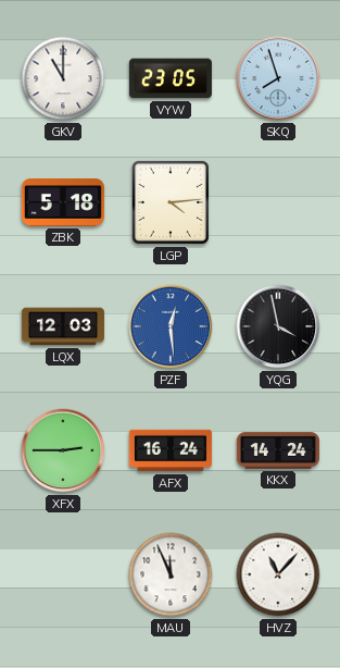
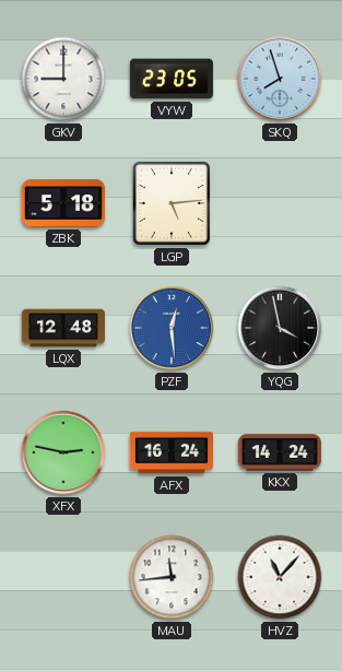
GKV: 11:00 -> 9:00
LGP: 4:14 -> 5:14
LQX: 12:03 -> 12:48
XFX: 2:45 -> 2:47
MAU: 11:56 -> 11:44
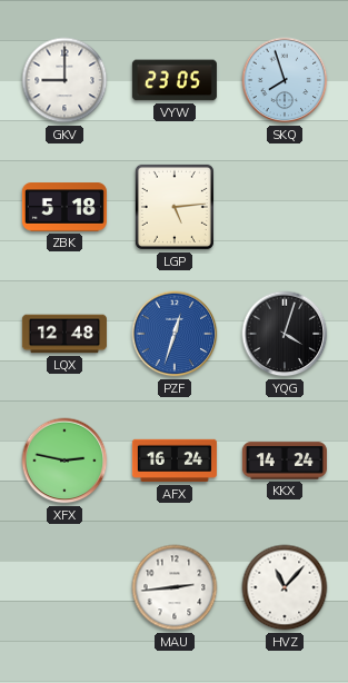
PZF: 12:29 -> 12:33
YQG: 3:58 -> 4:03
MAU: 11:44 -> 2:44
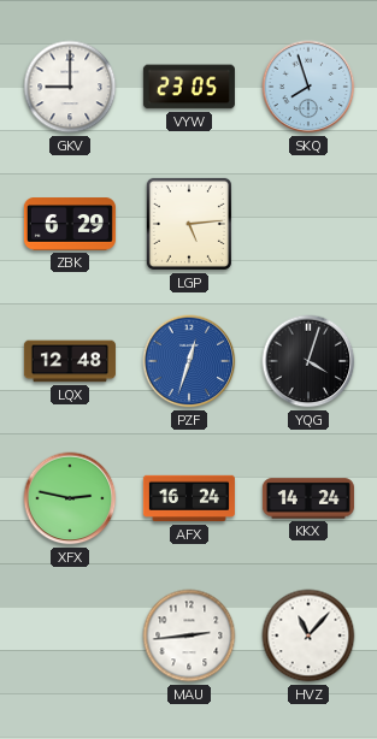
ZBK: 5:18 -> 6:29
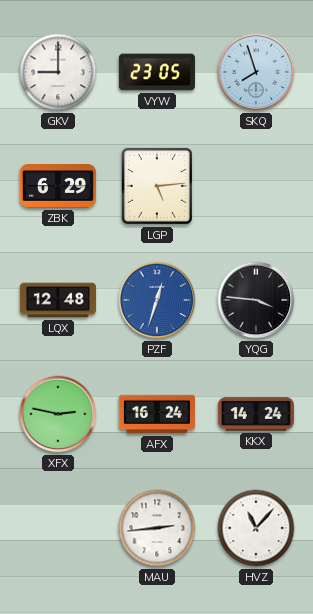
YQG: 4:03 -> 3:46
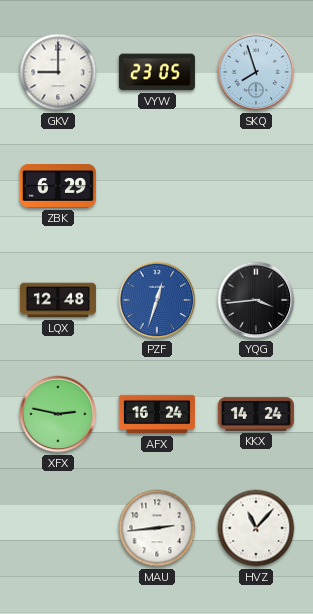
LGP: 5:14 -> none
YQG: 3:46 -> 3:44
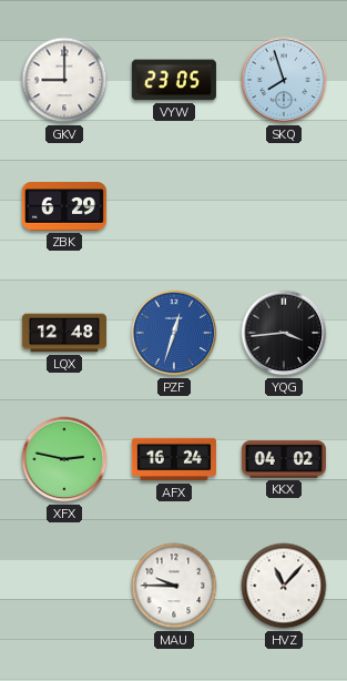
KKX: 14:24 -> 04:02
MAU: 2:44 -> 9:45
